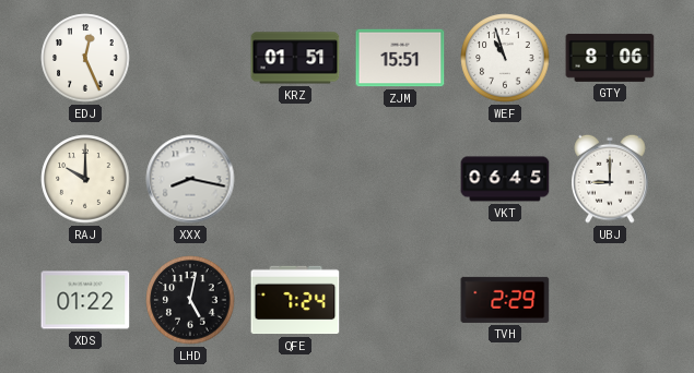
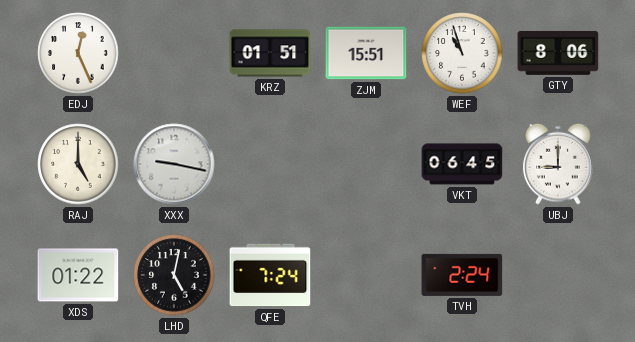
RAJ: 10:00 -> 5:00
XXX: 8:17 -> 9:17
TVH: 2:29 -> 2:24
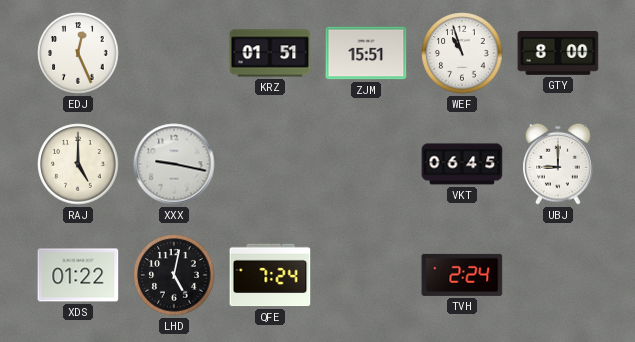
GTY: 8:06 -> 8:00
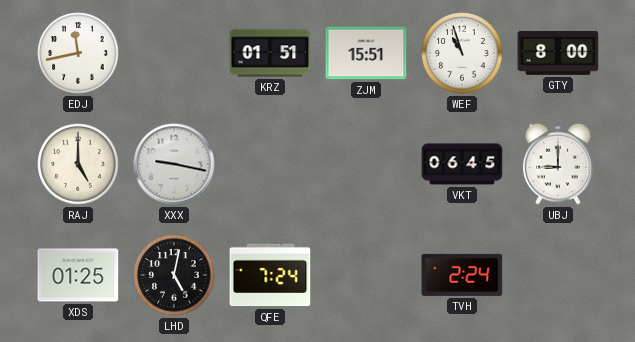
EDJ: 12:26 -> 11:43
XDS: 01:22 -> 01:25
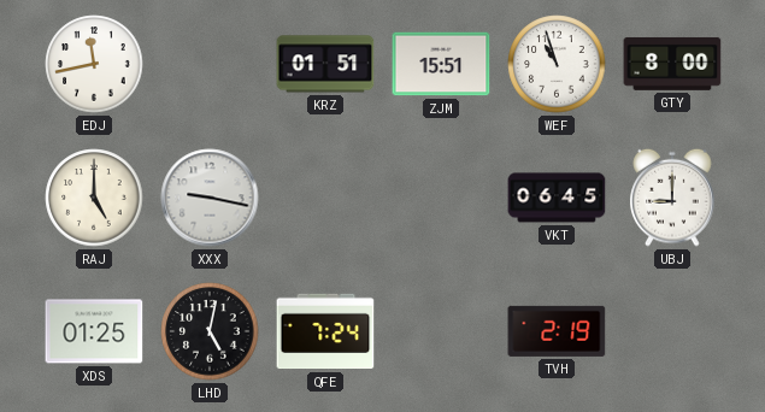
TVH: 2:24 -> 2:19
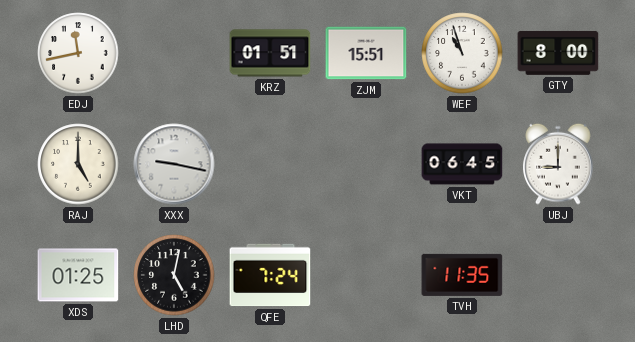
TVH: 2:19 -> 11:35
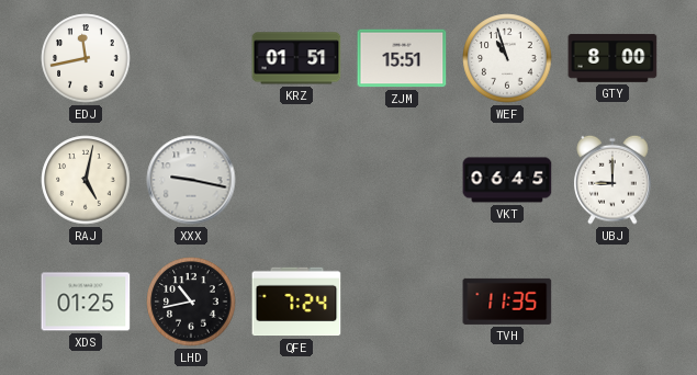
RAJ: 5:00 -> 5:02
LHD: 5:02 -> 10:43
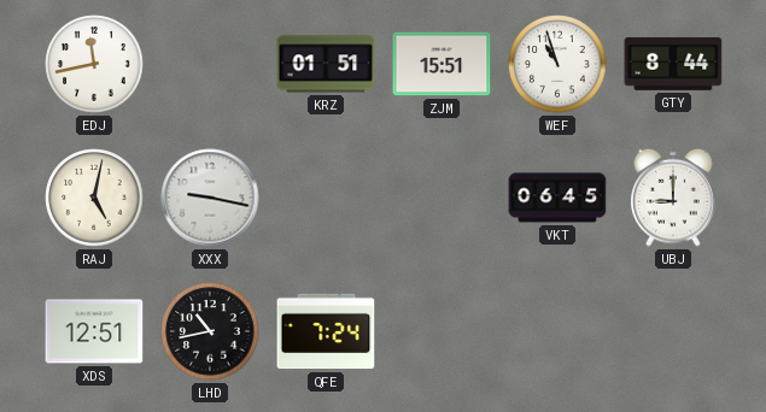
GTY: 8:00 -> 8:44
XDS: 01:25 -> 12:51
TVH: 11:35 -> none
